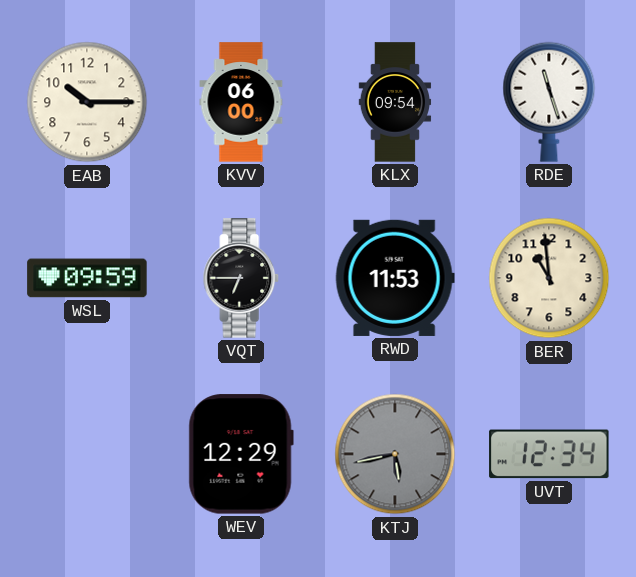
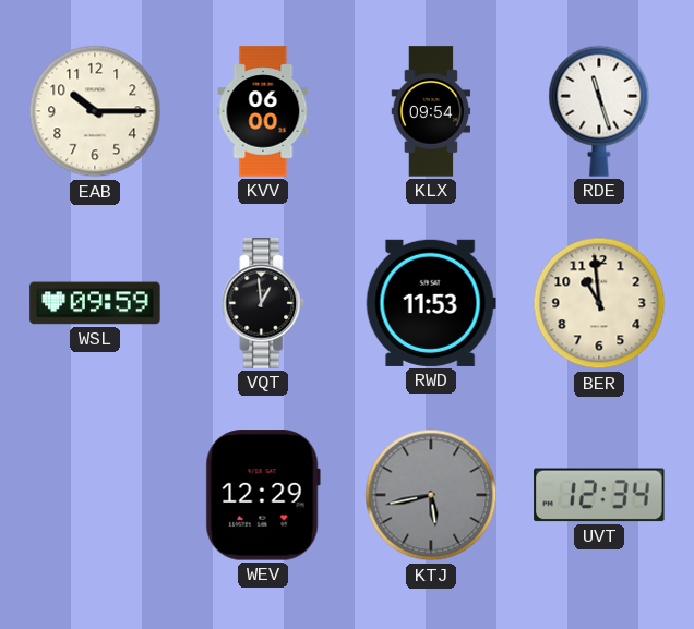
VQT: 6:45 -> 12:59
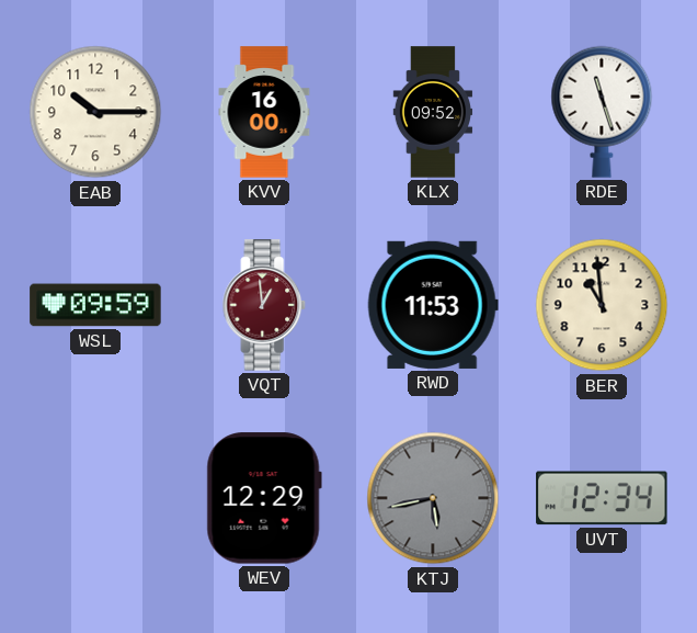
KVV: 06:00 -> 16:00
KLX: 09:54 -> 09:52
VQT dial: black -> burgundy
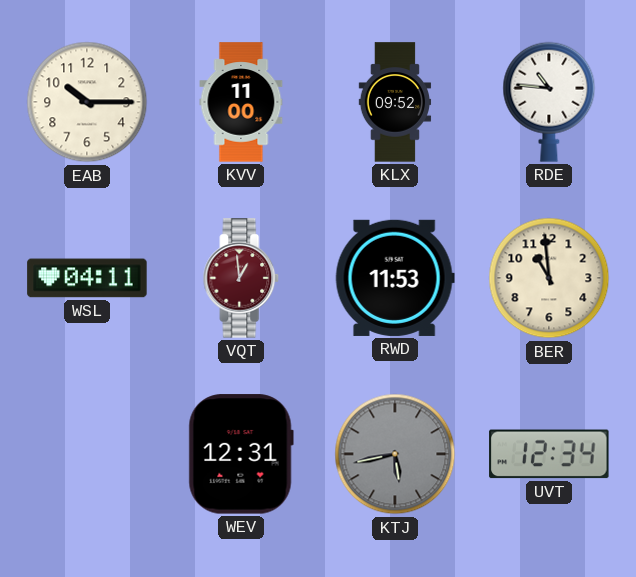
KVV: 16:00 -> 11:00
RDE: 11:27 -> 10:46
WSL: 09:59 -> 04:11
WEV: 12:29 -> 12:31
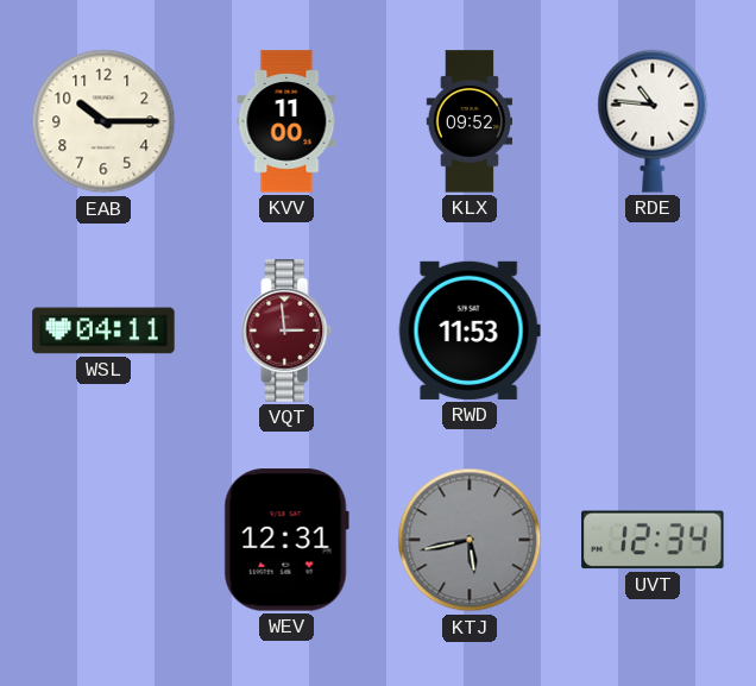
VQT: 12:59 -> 2:59
BER: 10:59 -> none
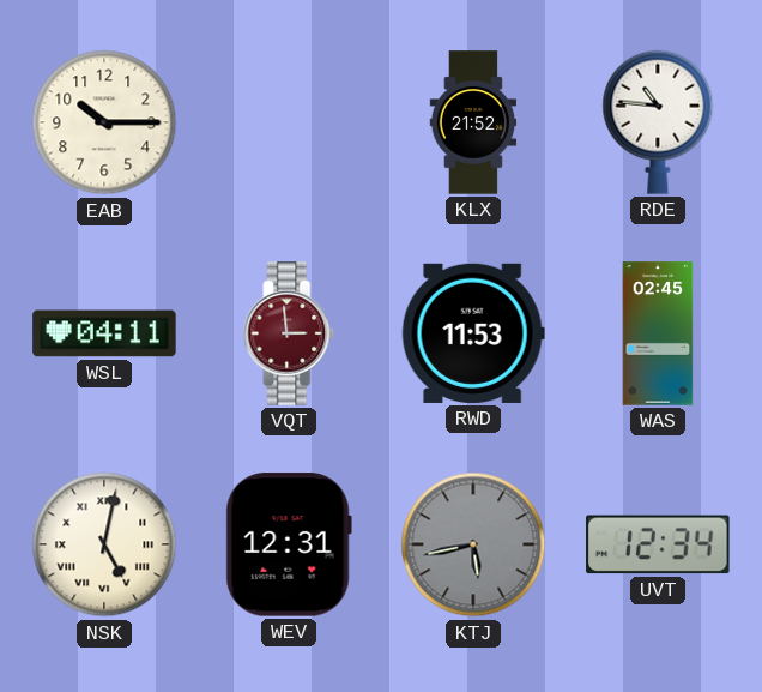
KVV: 11:00 -> none
KLX: 09:52 -> 21:52
WAS: none -> 02:45
NSK: none -> 5:02
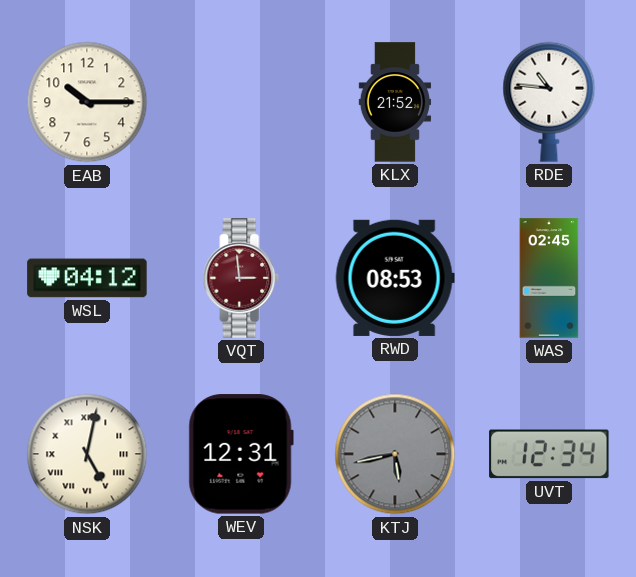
WSL: 04:11 -> 04:12
RWD: 11:53 -> 08:53
